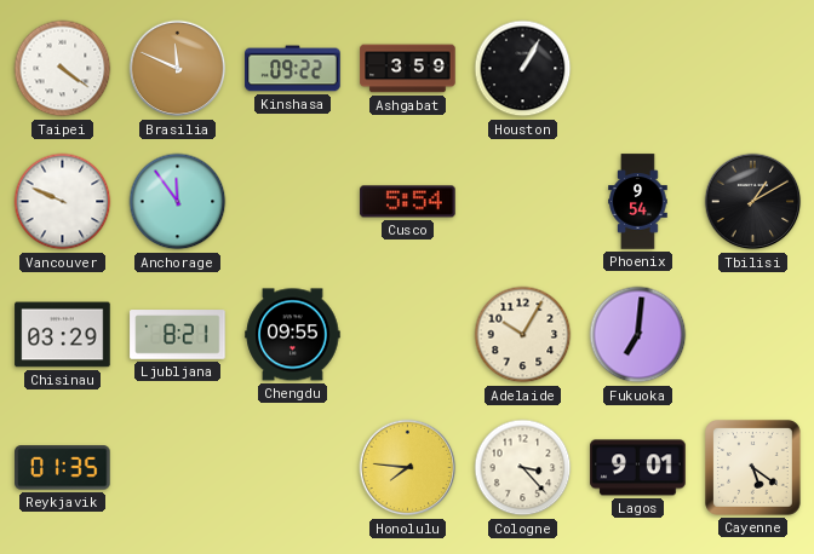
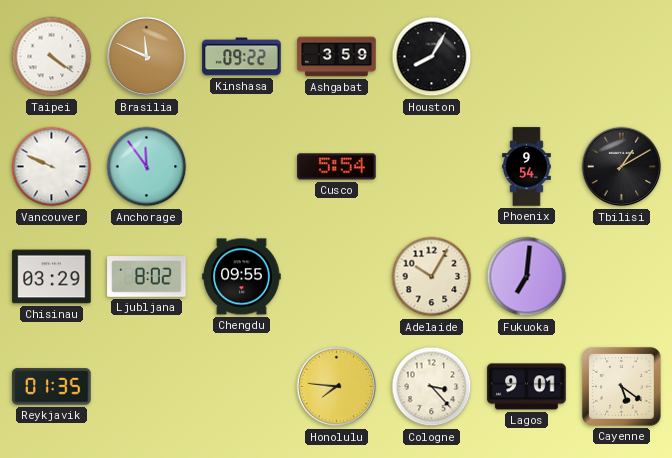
Houston: 1:05 -> 8:05
Ljubljana: 8:21 -> 8:02
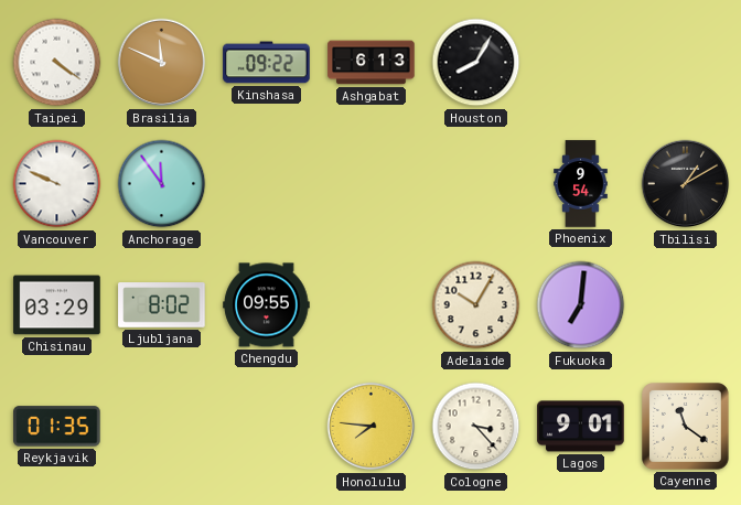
Ashgabat: 3:59 -> 6:13
Cusco: 5:54 -> none
Cayenne: 5:21 -> 11:21
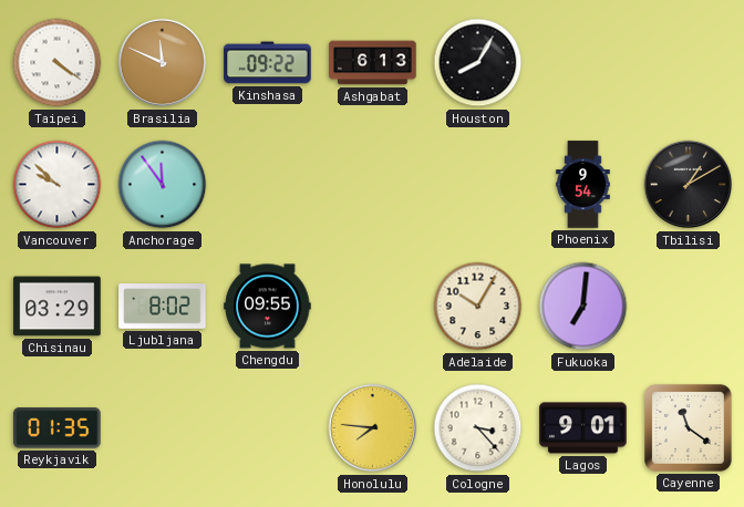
Vancouver: 9:49 -> 9:52
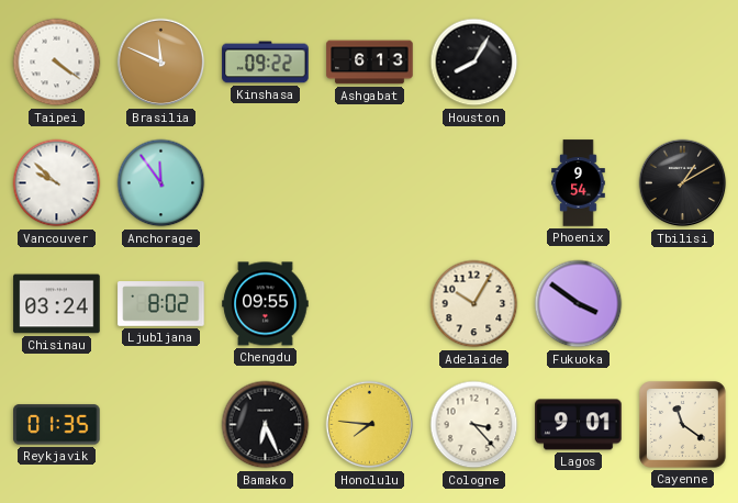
Chisinau: 03:29 -> 03:24
Fukuoka: 7:01 -> 3:51
Bamako: none -> 6:26
